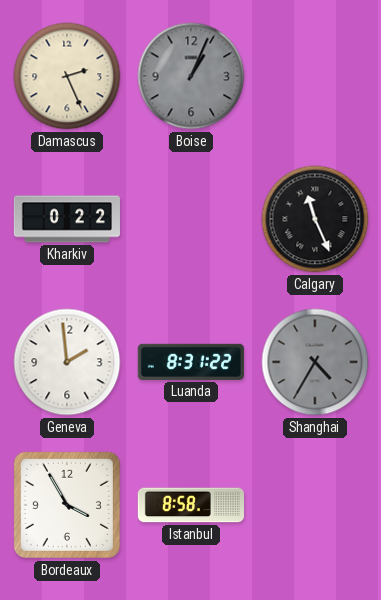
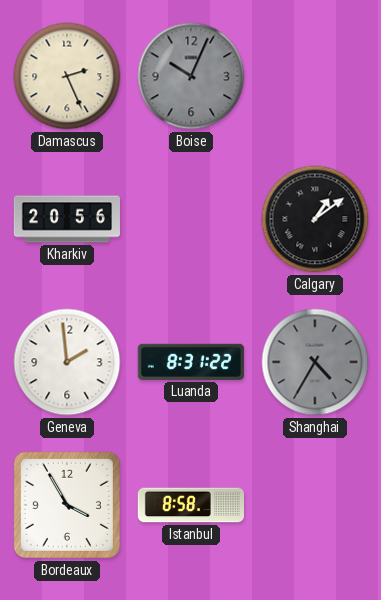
Boise: 1:04 -> 10:04
Kharkiv: 0:22 -> 20:56
Calgary: 11:26 -> 1:09
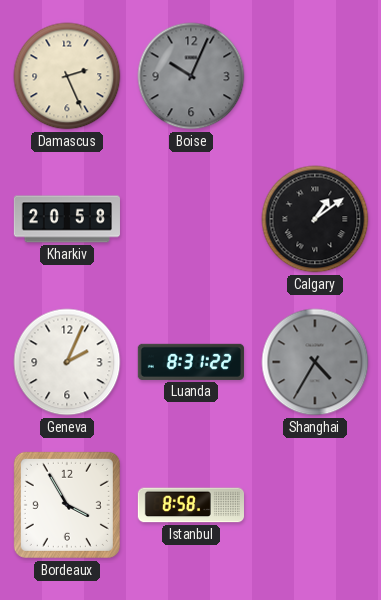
Kharkiv: 20:56 -> 20:58
Geneva: 1:59 -> 2:04
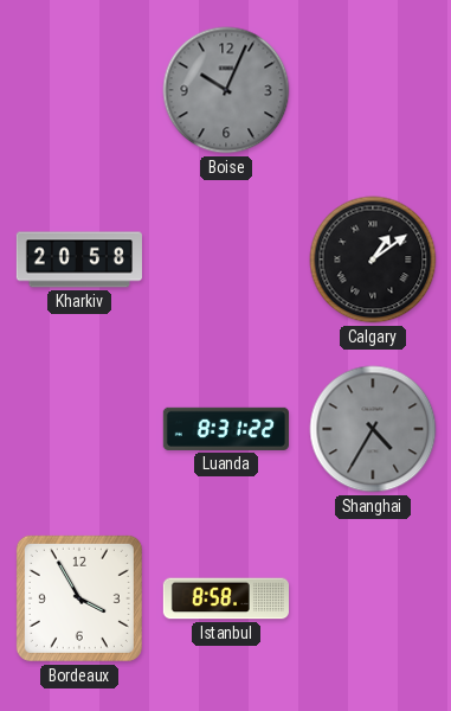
Damascus: 2:26 -> none
Geneva: 2:04 -> none
